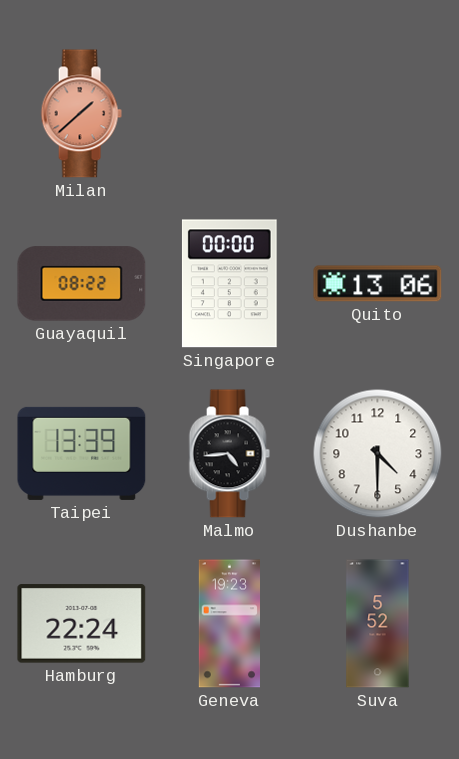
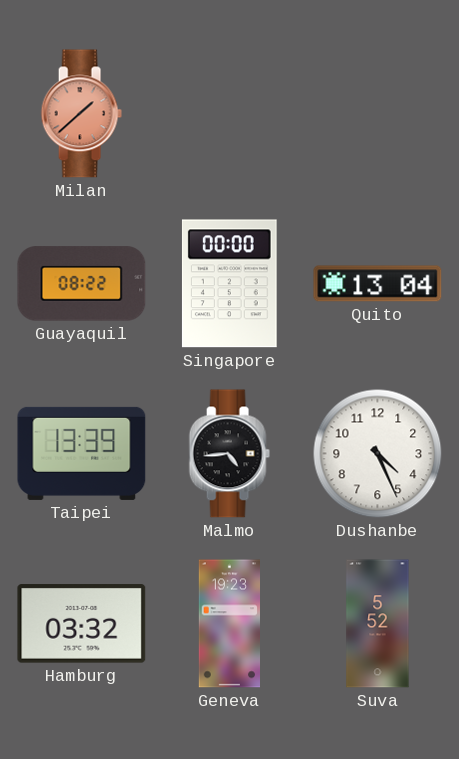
Quito: 13:06 -> 13:04
Dushanbe: 4:30 -> 4:26
Hamburg: 22:24 -> 03:32
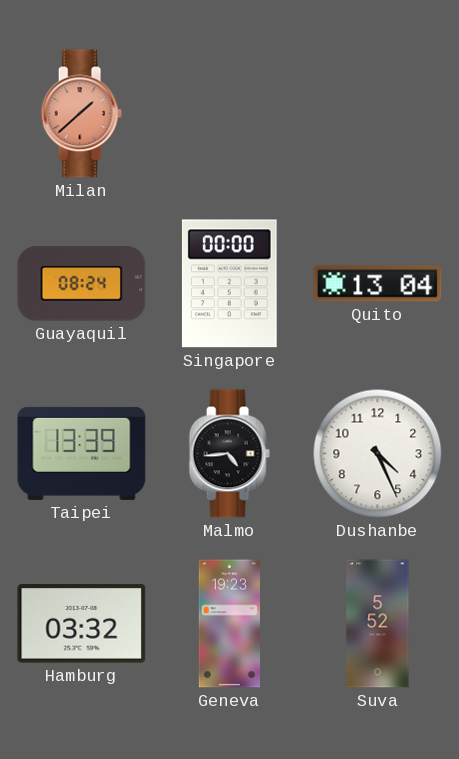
Guayaquil: 08:22 -> 08:24
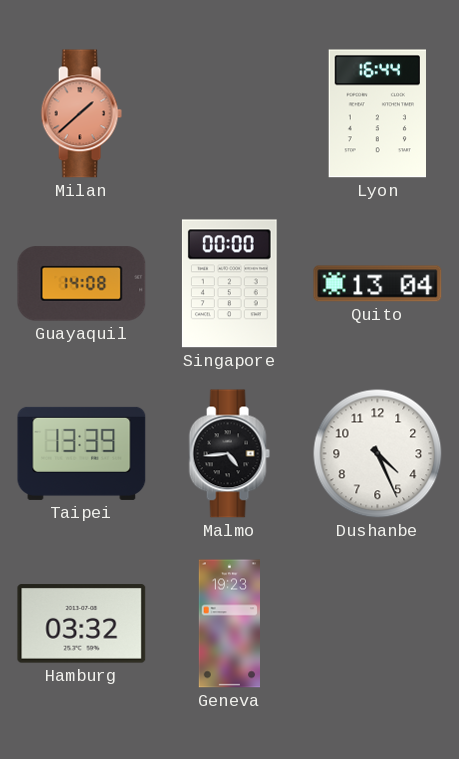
Lyon: none -> 16:44
Guayaquil: 08:24 -> 14:08
Suva: 5:52 -> none
